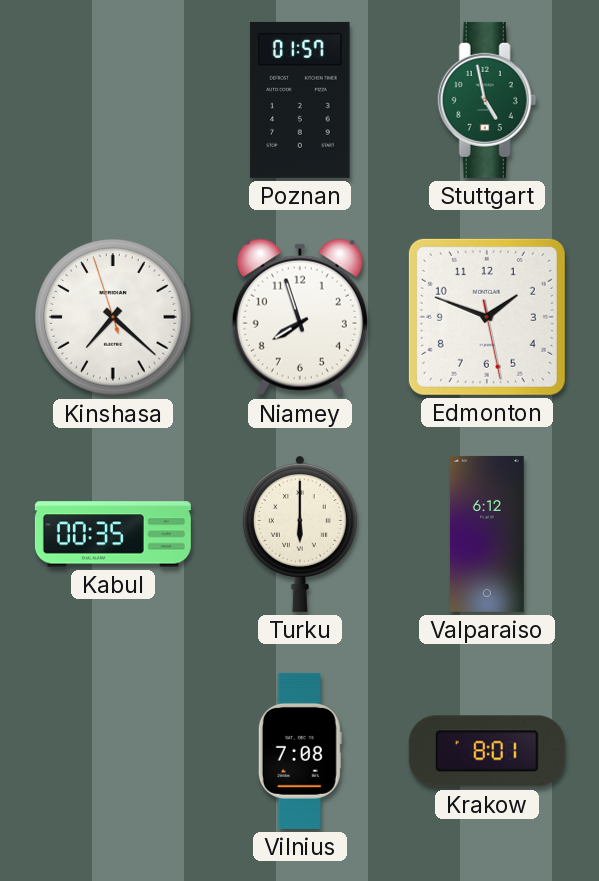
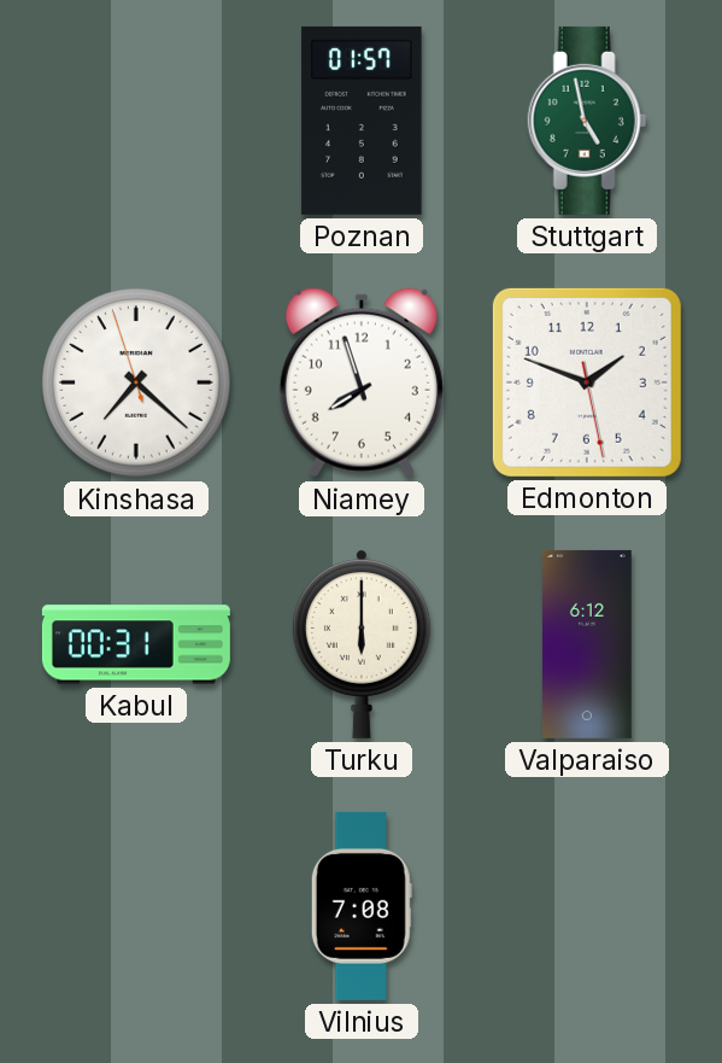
Kabul: 00:35 -> 00:31
Krakow: 8:01 -> none
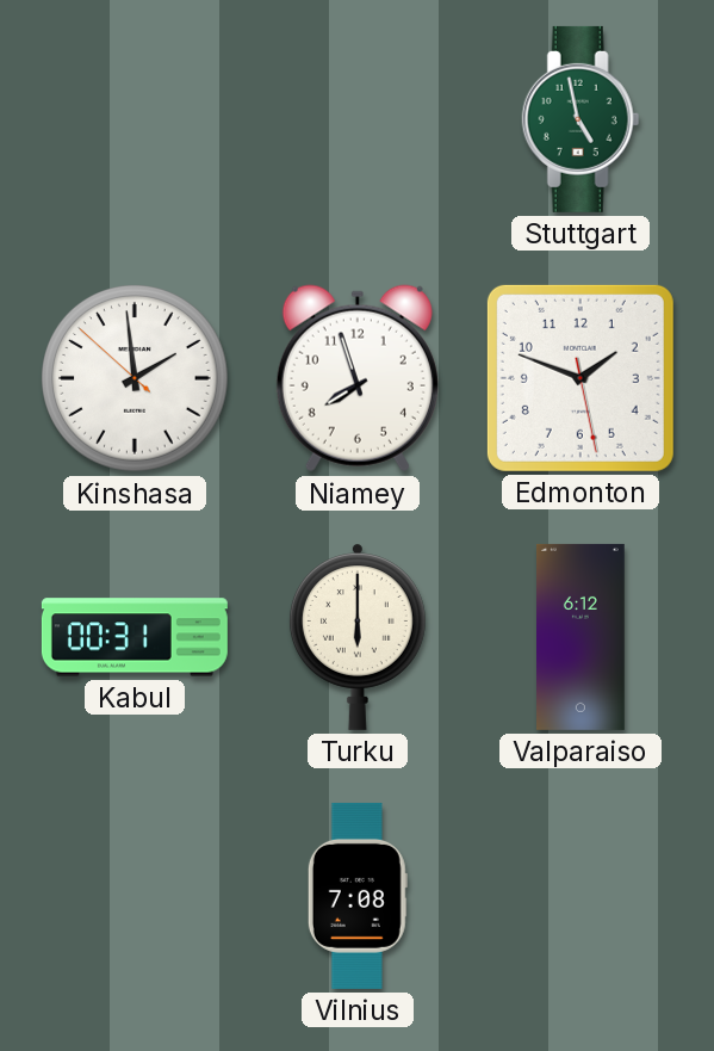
Poznan: 01:57 -> none
Kinshasa: 7:21 -> 1:58
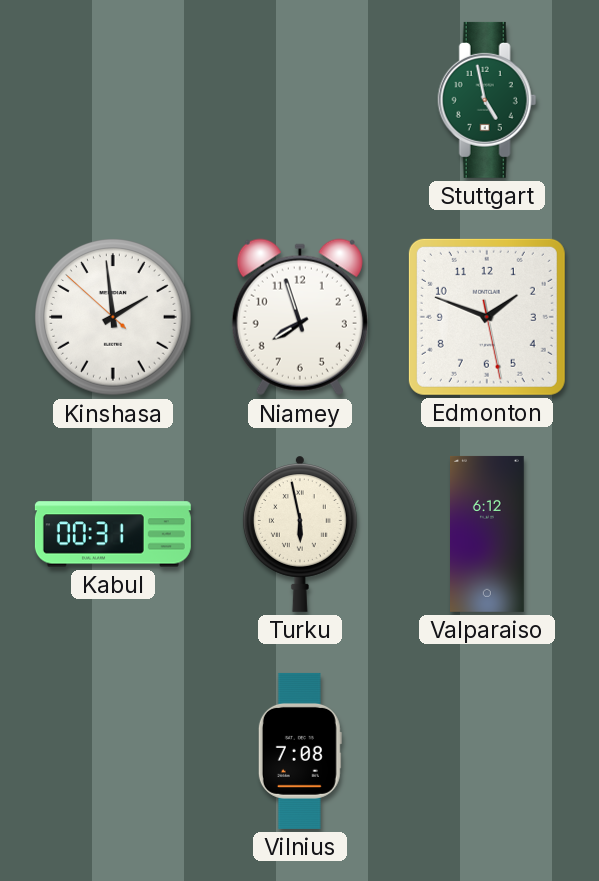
Turku: 6:00 -> 5:58
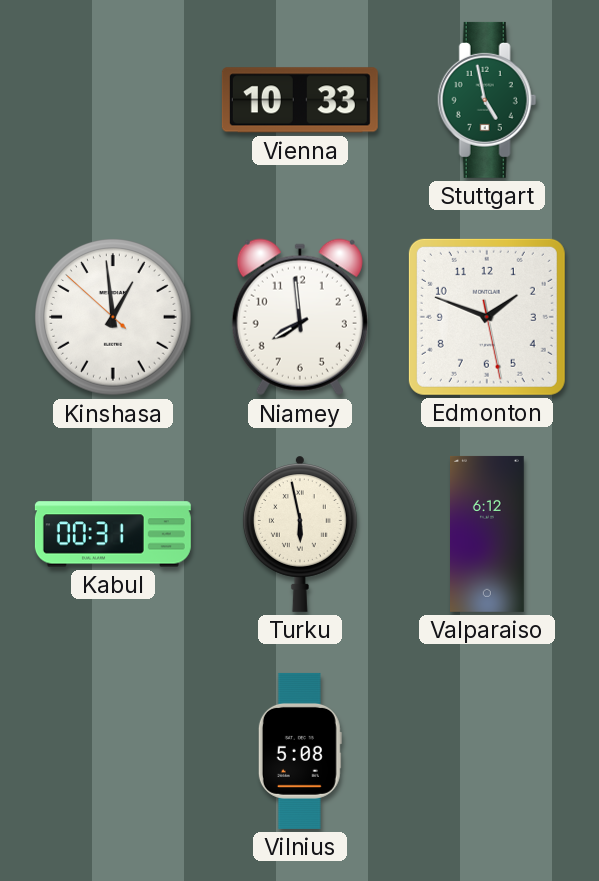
Vienna: none -> 10:33
Kinshasa: 1:58 -> 12:58
Niamey: 7:57 -> 7:59
Vilnius: 7:08 -> 5:08
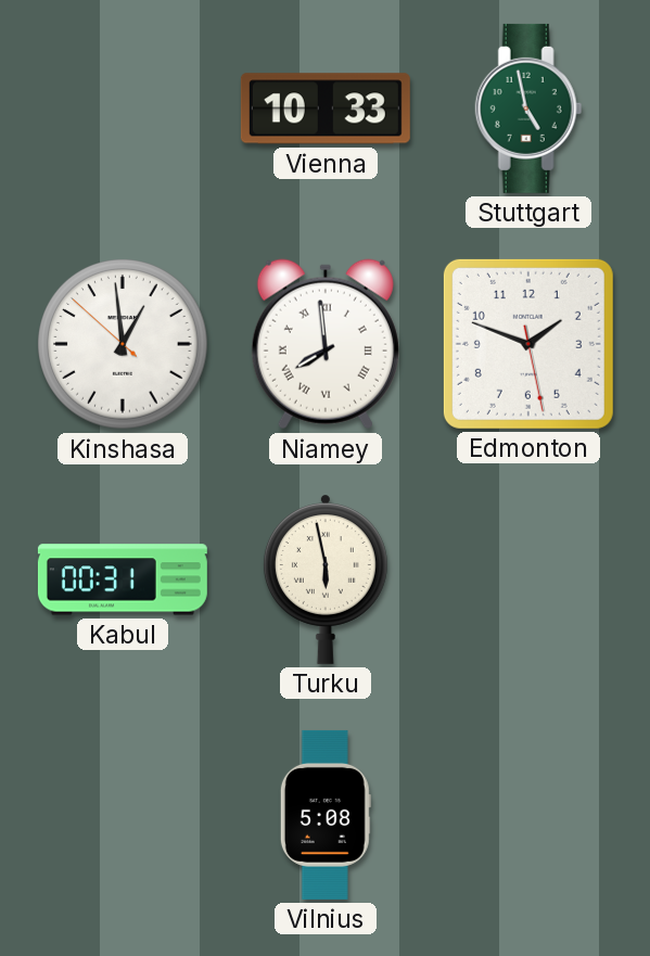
Niamey numerals: Arabic -> Roman
Valparaiso: 6:12 -> none
